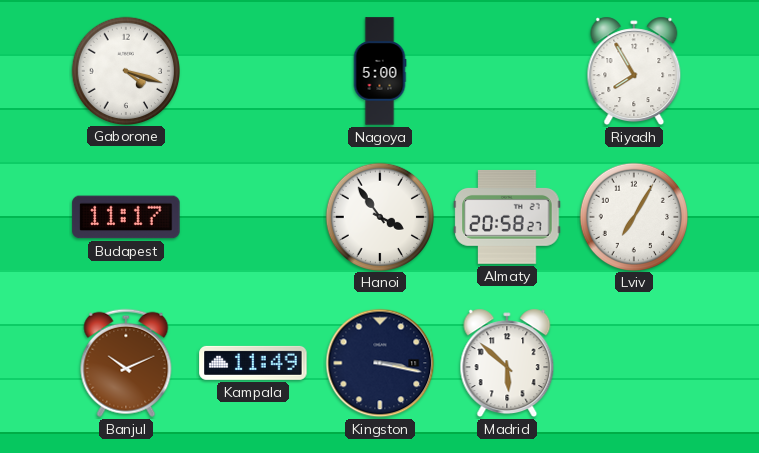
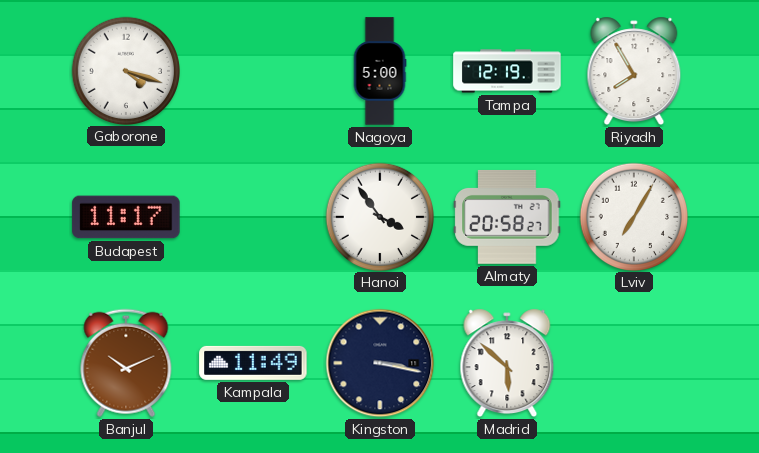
Tampa: none -> 12:19
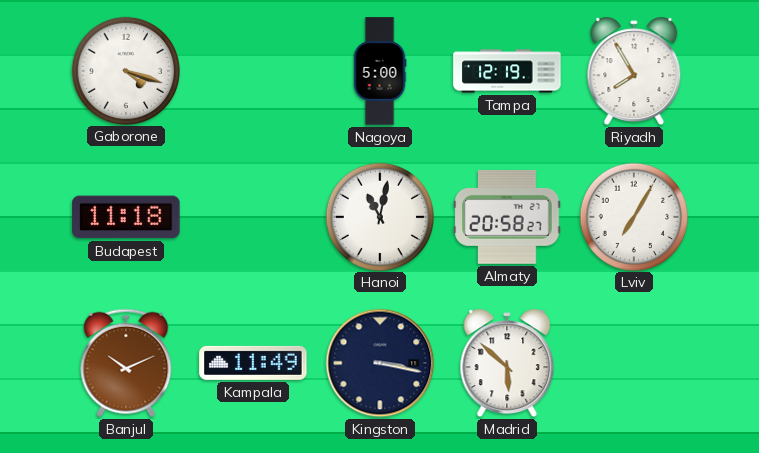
Budapest: 11:17 -> 11:18
Hanoi: 3:54 -> 11:02
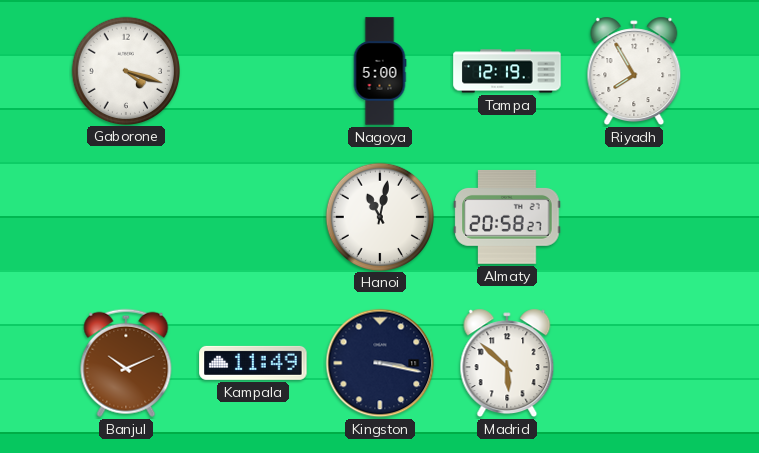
Budapest: 11:18 -> none
Lviv: 7:05 -> none
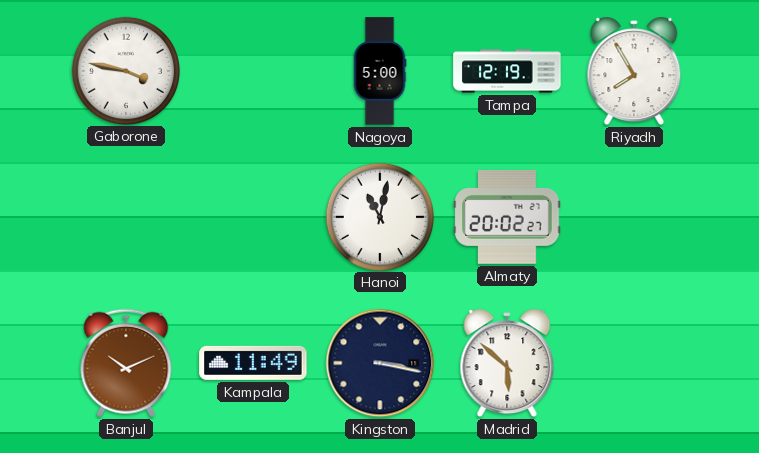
Gaborone: 4:18 -> 3:47
Almaty: 20:58 -> 20:02
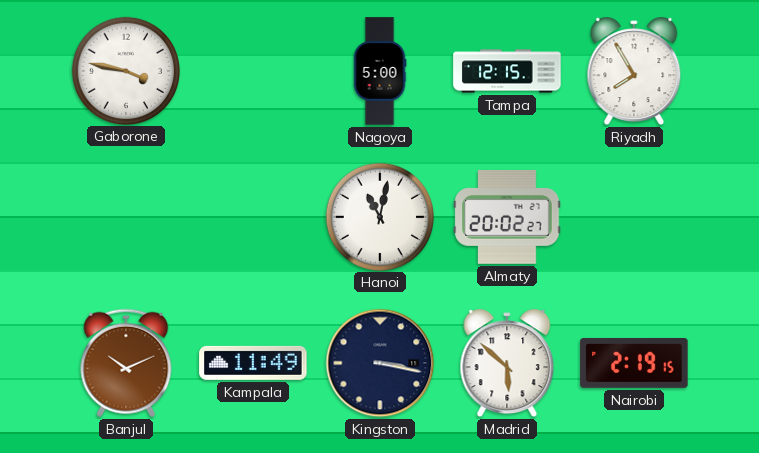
Tampa: 12:19 -> 12:15
Nairobi: none -> 2:19
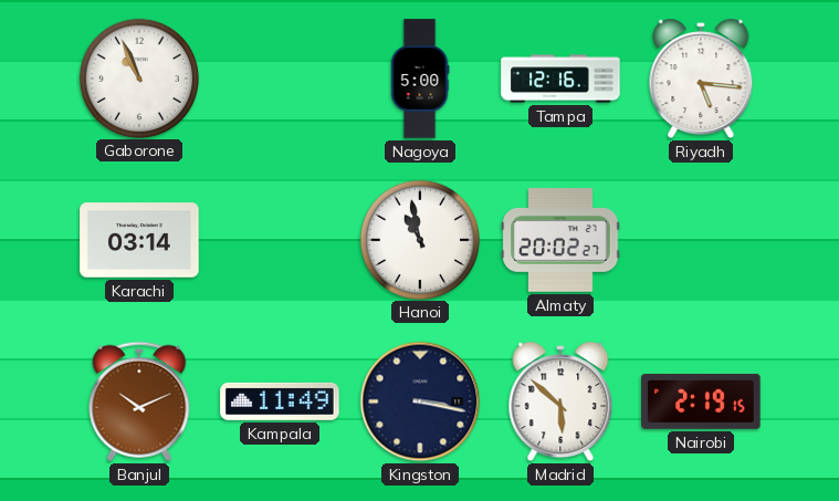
Gaborone: 3:47 -> 10:56
Tampa: 12:15 -> 12:16
Riyadh: 7:55 -> 5:16
Karachi: none -> 03:14
Hanoi: 11:02 -> 10:58
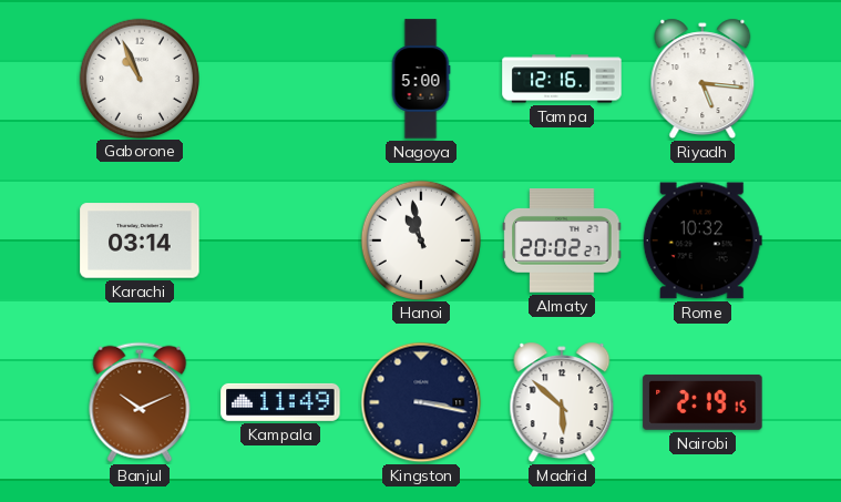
Rome: none -> 10:32
